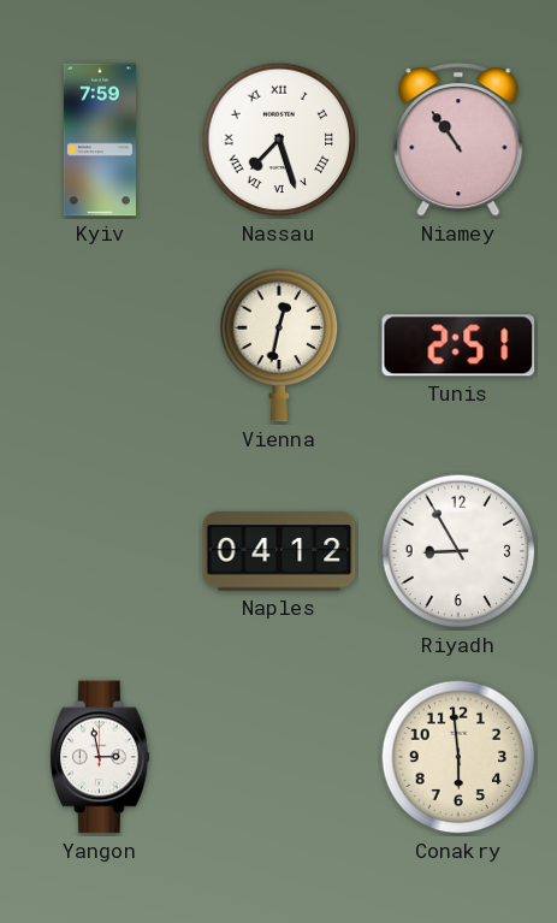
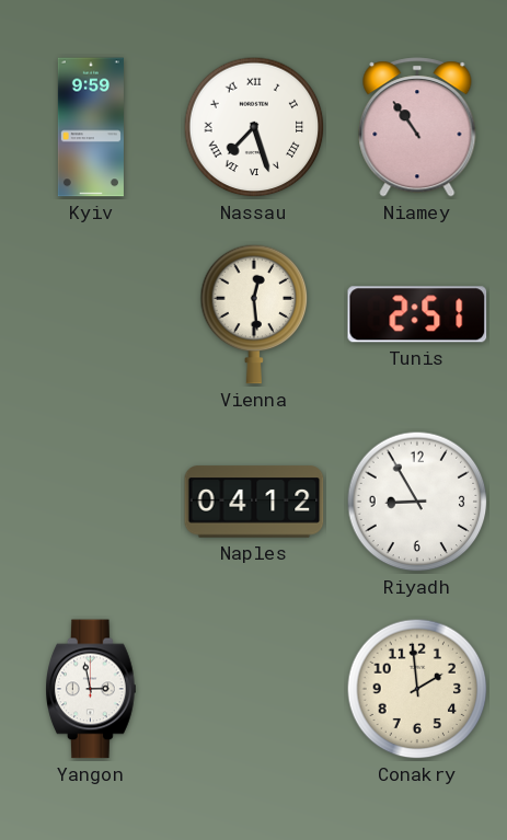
Kyiv: 7:59 -> 9:59
Vienna: 12:32 -> 12:29
Conakry: 5:59 -> 1:59
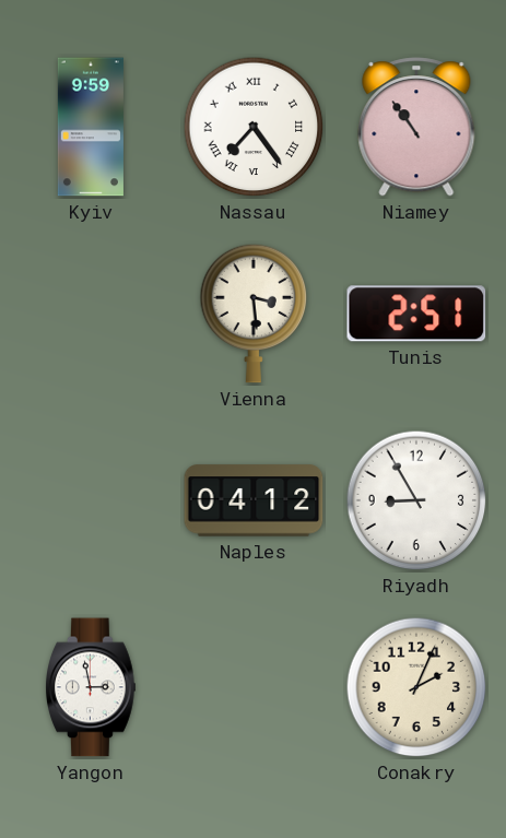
Nassau: 7:27 -> 7:24
Vienna: 12:29 -> 3:29
Conakry: 1:59 -> 2:04
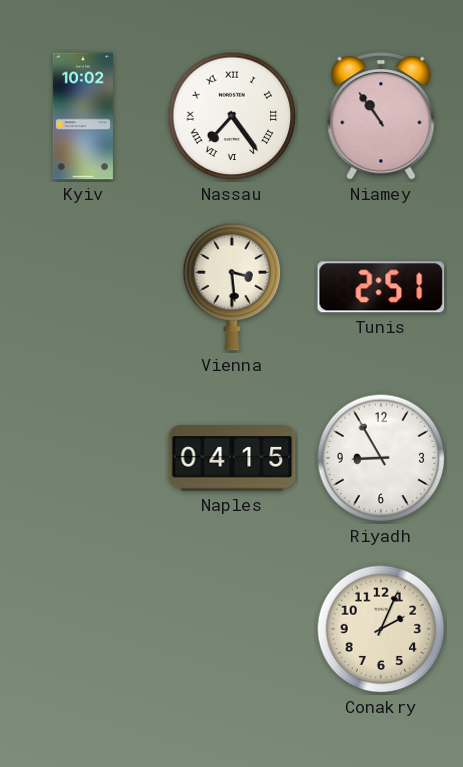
Kyiv: 9:59 -> 10:02
Naples: 04:12 -> 04:15
Yangon: 2:58 -> none
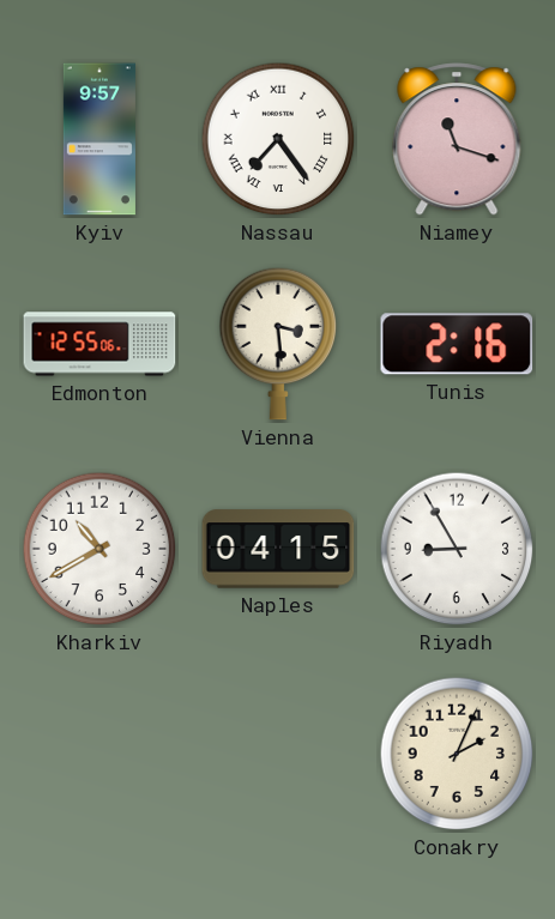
Kyiv: 10:02 -> 9:57
Niamey: 10:54 -> 11:18
Edmonton: none -> 12:55
Tunis: 2:51 -> 2:16
Kharkiv: none -> 10:40
